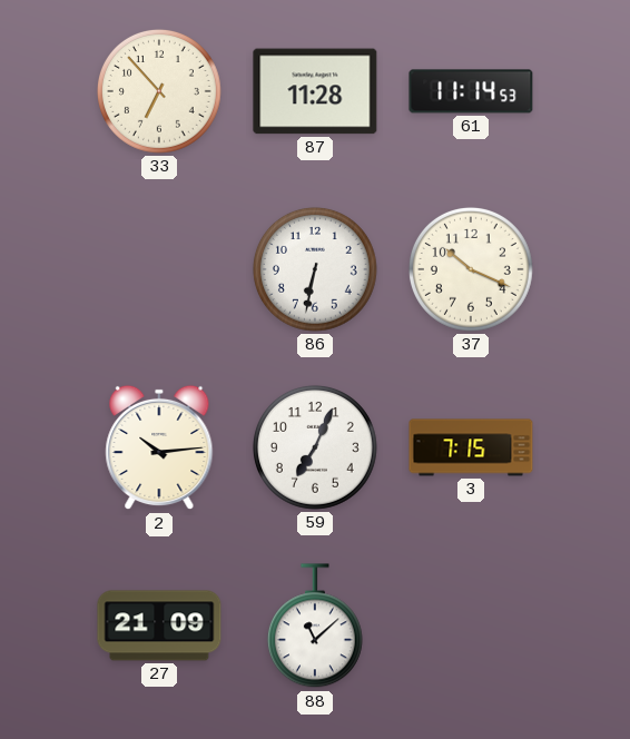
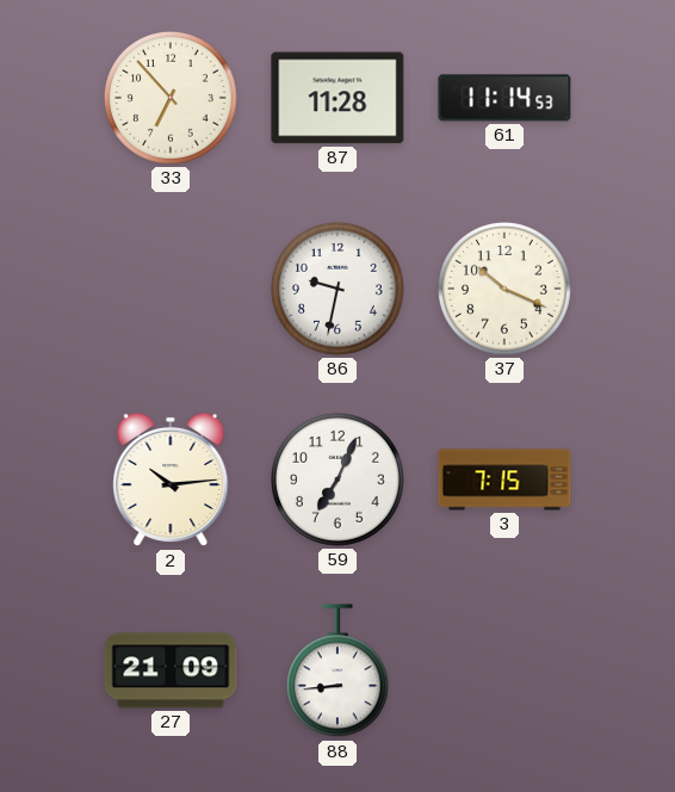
86: 6:32 -> 9:32
88: 11:08 -> 8:44
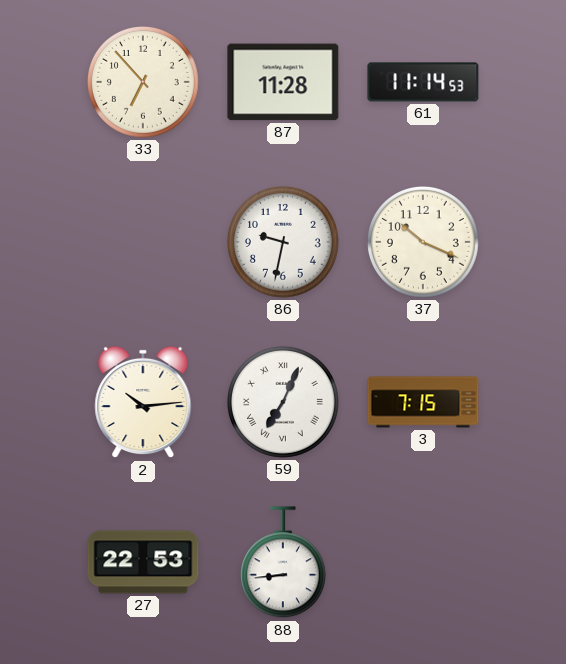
59 numerals: Arabic -> Roman
27: 21:09 -> 22:53
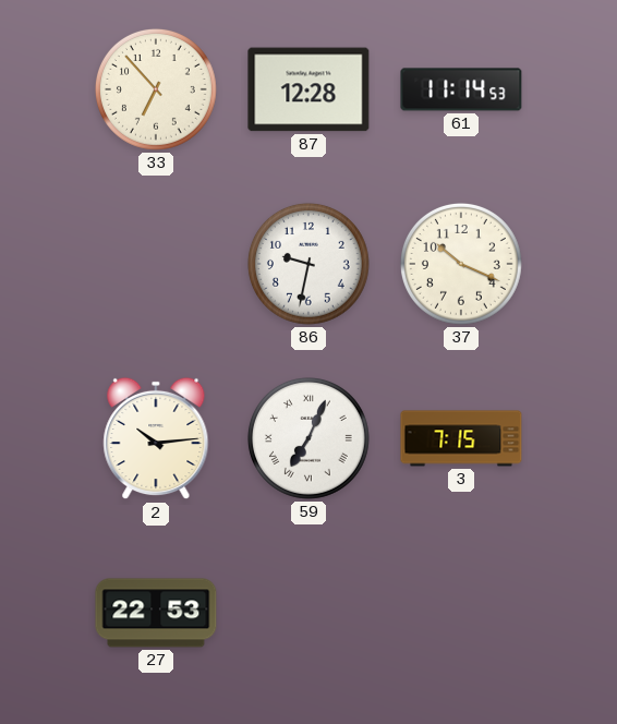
87: 11:28 -> 12:28
88: 8:44 -> none
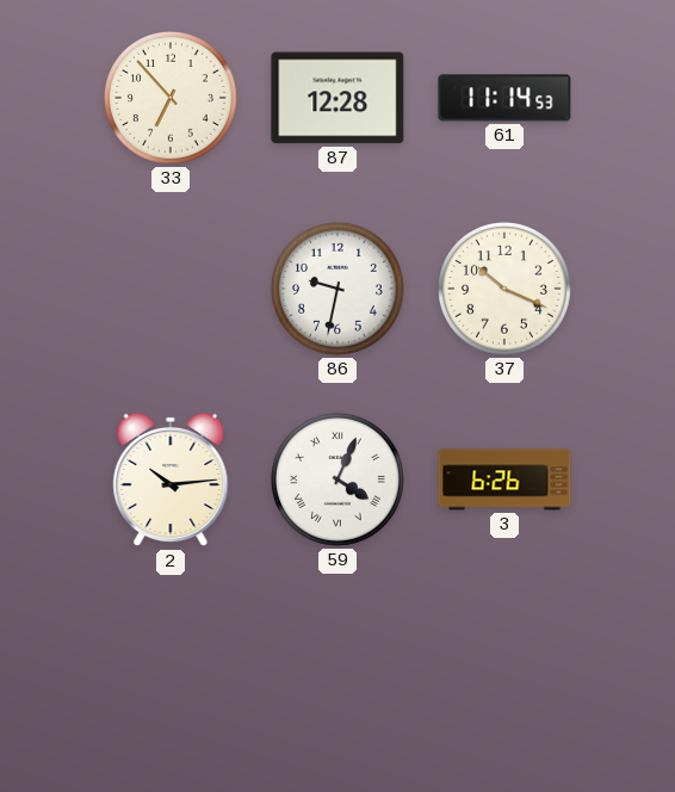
59: 7:04 -> 4:04
3: 7:15 -> 6:26
27: 22:53 -> none
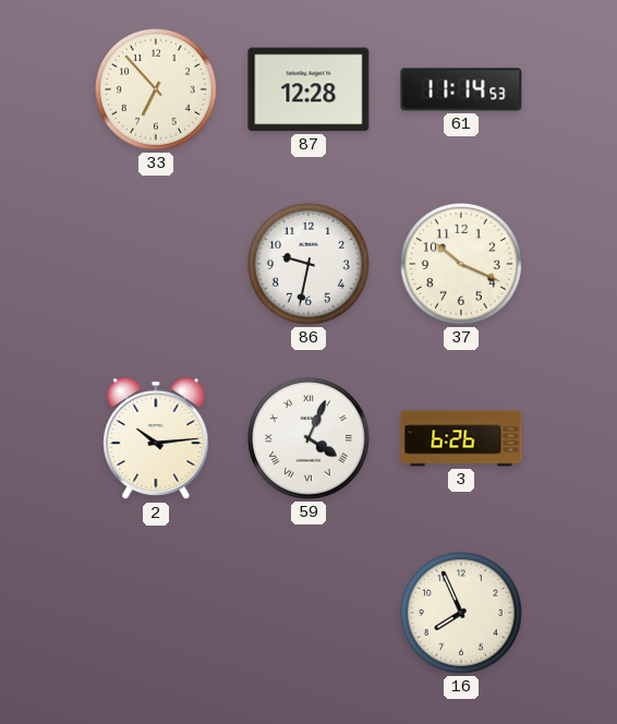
16: none -> 7:56
